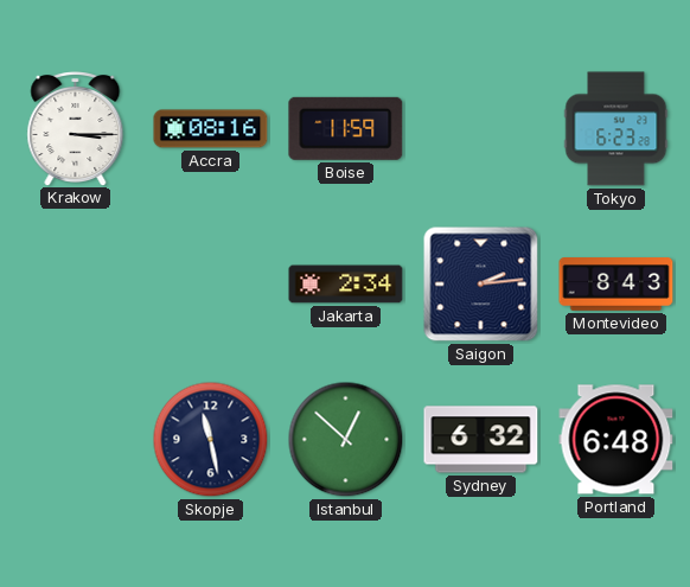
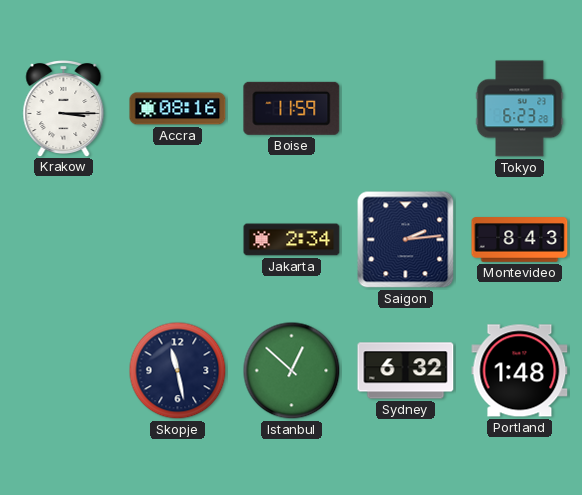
Portland: 6:48 -> 1:48
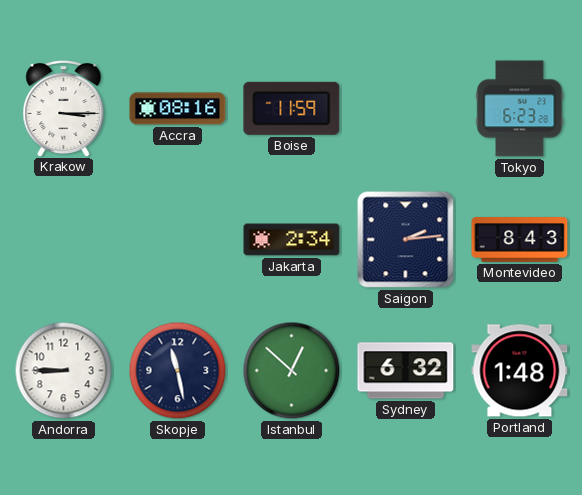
Andorra: none -> 8:45
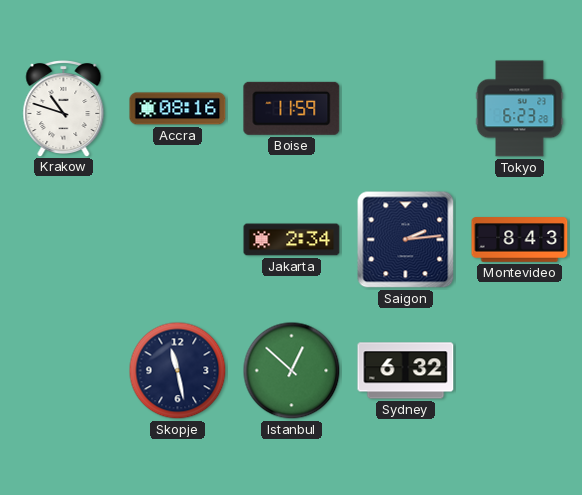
Krakow: 3:15 -> 10:48
Andorra: 8:45 -> none
Portland: 1:48 -> none
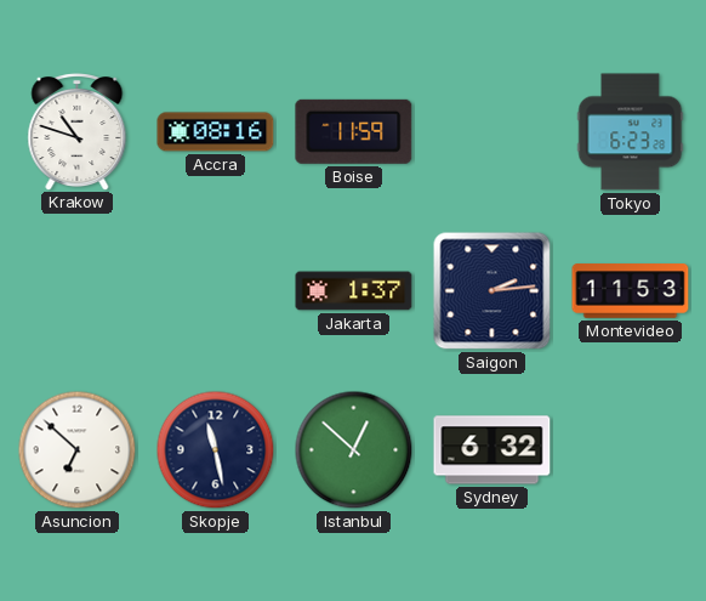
Jakarta: 2:34 -> 1:37
Montevideo: 8:43 -> 11:53
Asuncion: none -> 6:52
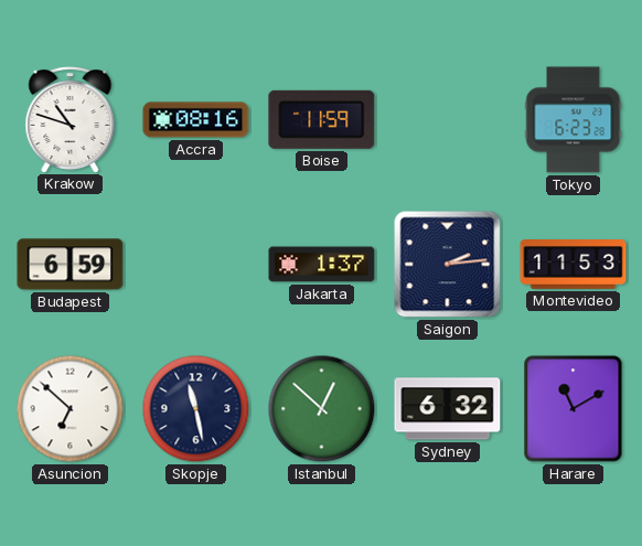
Budapest: none -> 6:59
Harare: none -> 11:10
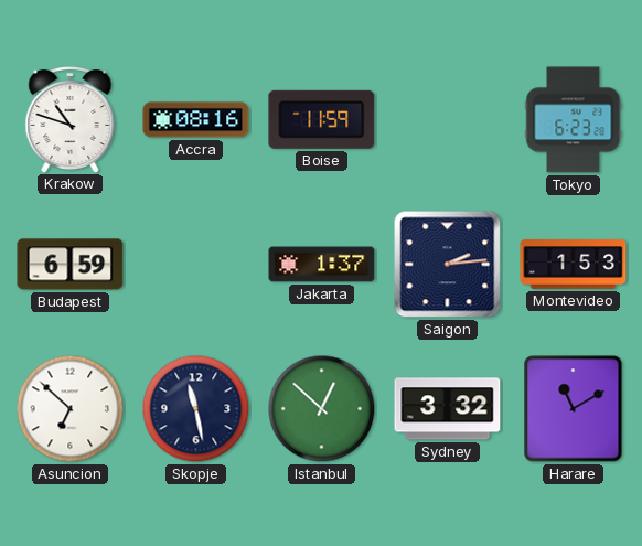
Montevideo: 11:53 -> 1:53
Sydney: 6:32 -> 3:32
